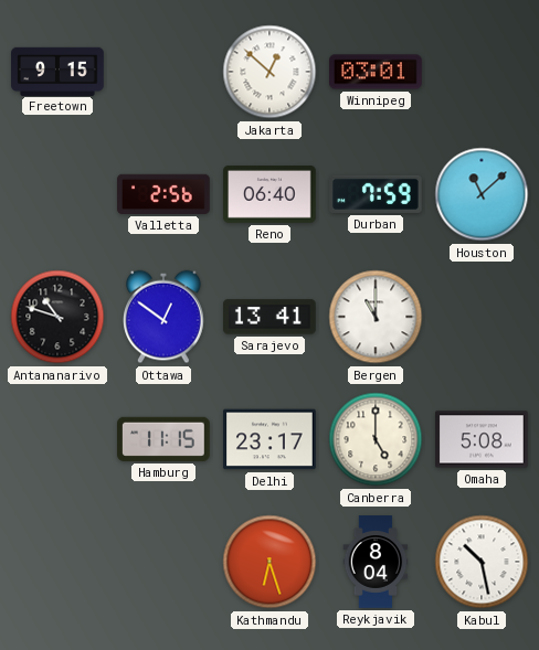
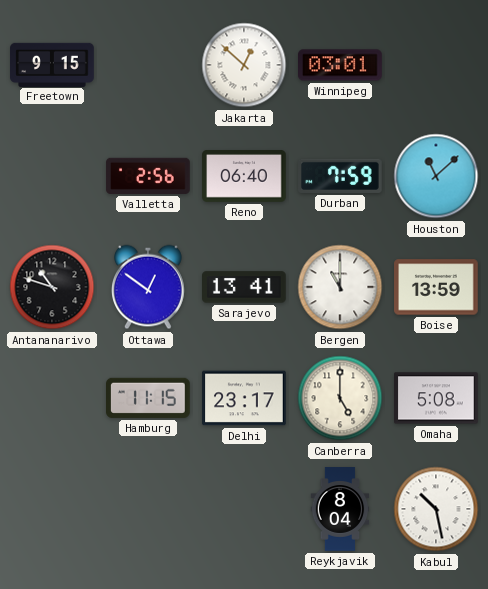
Boise: none -> 13:59
Kathmandu: 6:27 -> none
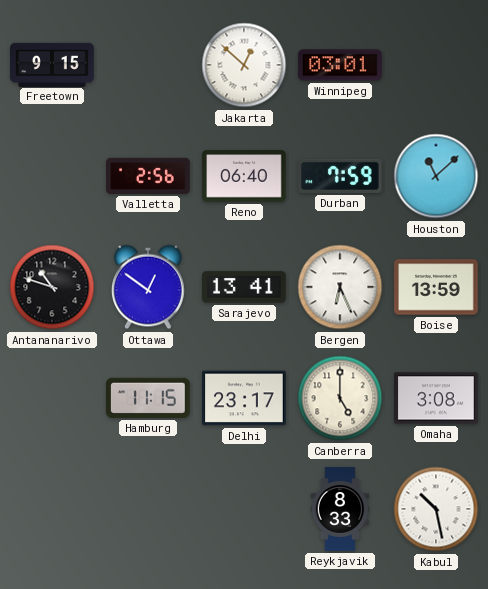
Bergen: 11:00 -> 6:26
Omaha: 5:08 -> 3:08
Reykjavik: 8:04 -> 8:33
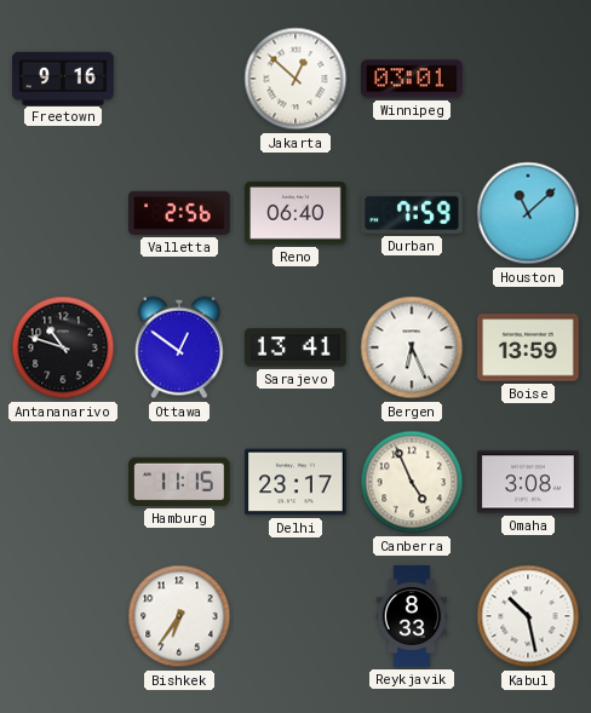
Freetown: 9:15 -> 9:16
Canberra: 5:00 -> 4:56
Bishkek: none -> 6:36
